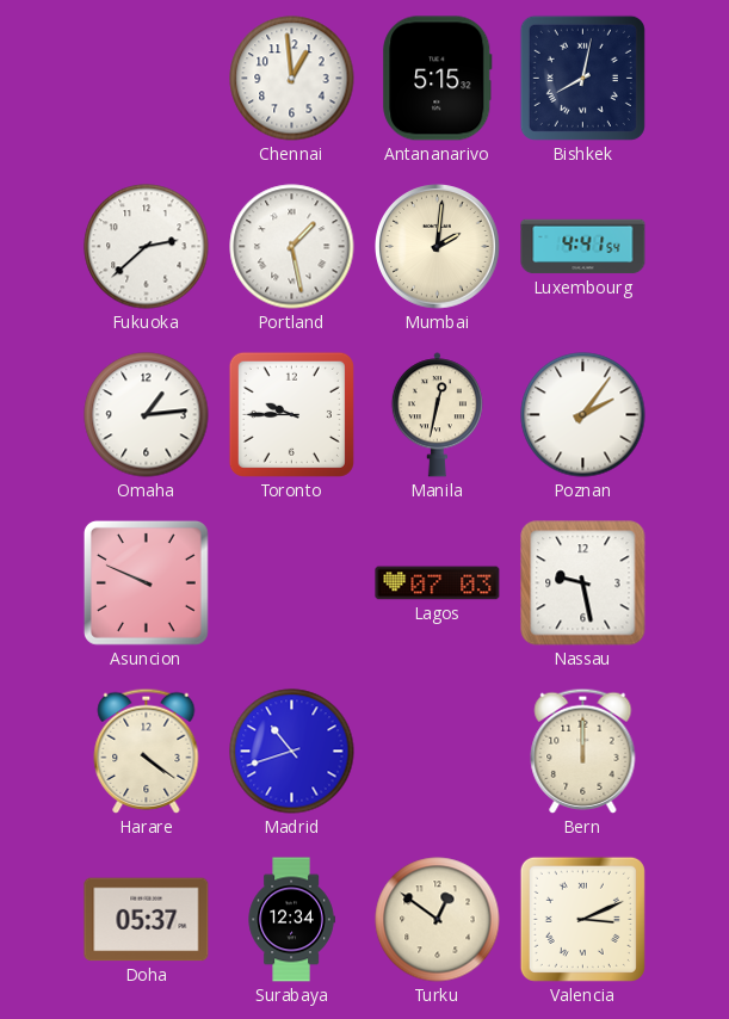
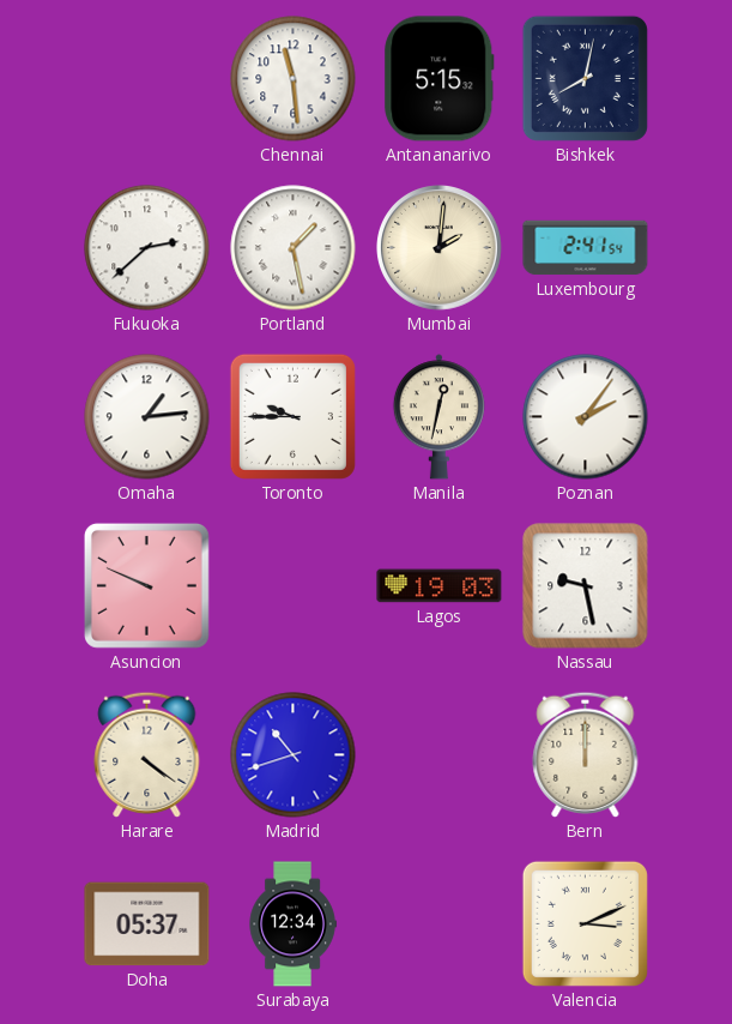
Chennai: 12:59 -> 11:29
Luxembourg: 4:41 -> 2:41
Lagos: 07:03 -> 19:03
Turku: 12:51 -> none
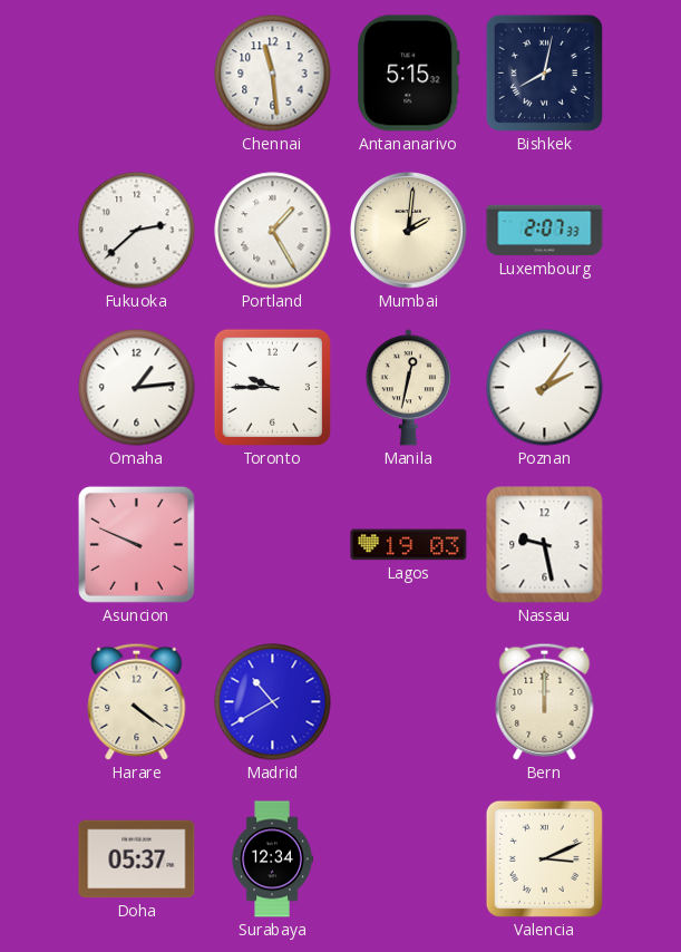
Portland: 1:28 -> 1:25
Luxembourg: 2:41 -> 2:07
Madrid: 10:42 -> 10:40
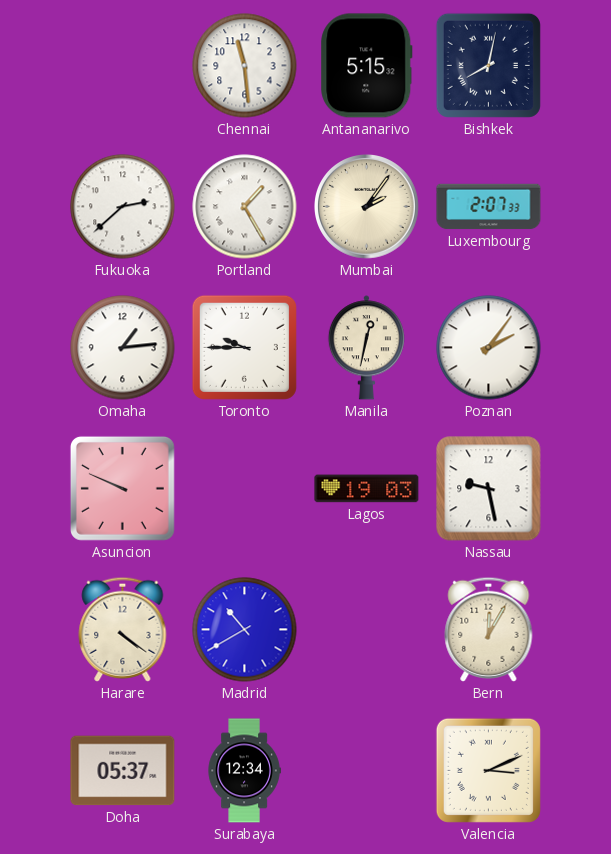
Mumbai: 2:01 -> 2:06
Bern: 12:00 -> 12:05
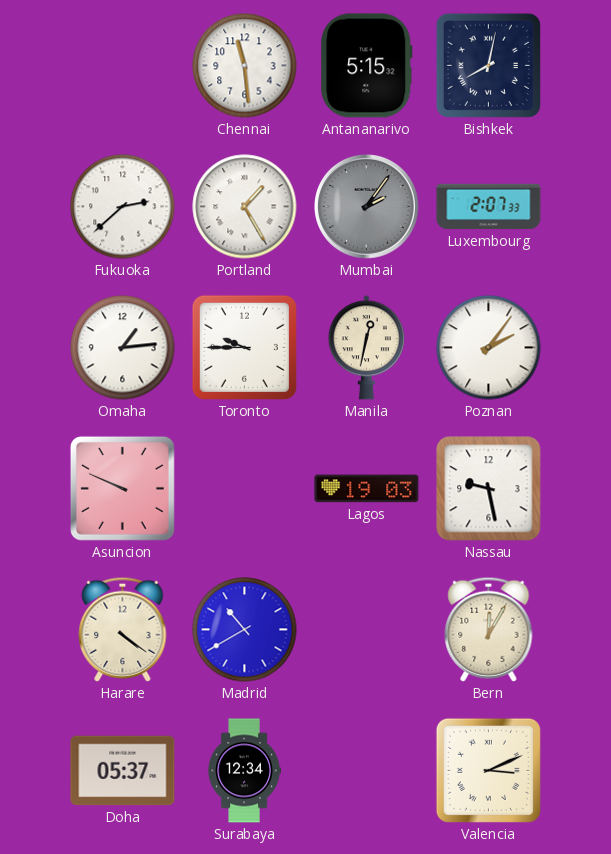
Mumbai dial: cream -> grey
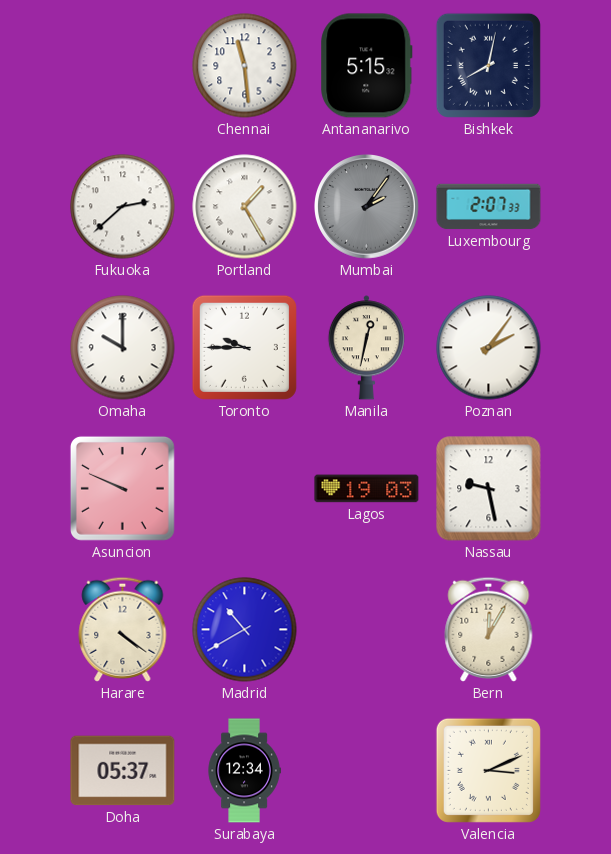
Omaha: 1:14 -> 10:00
